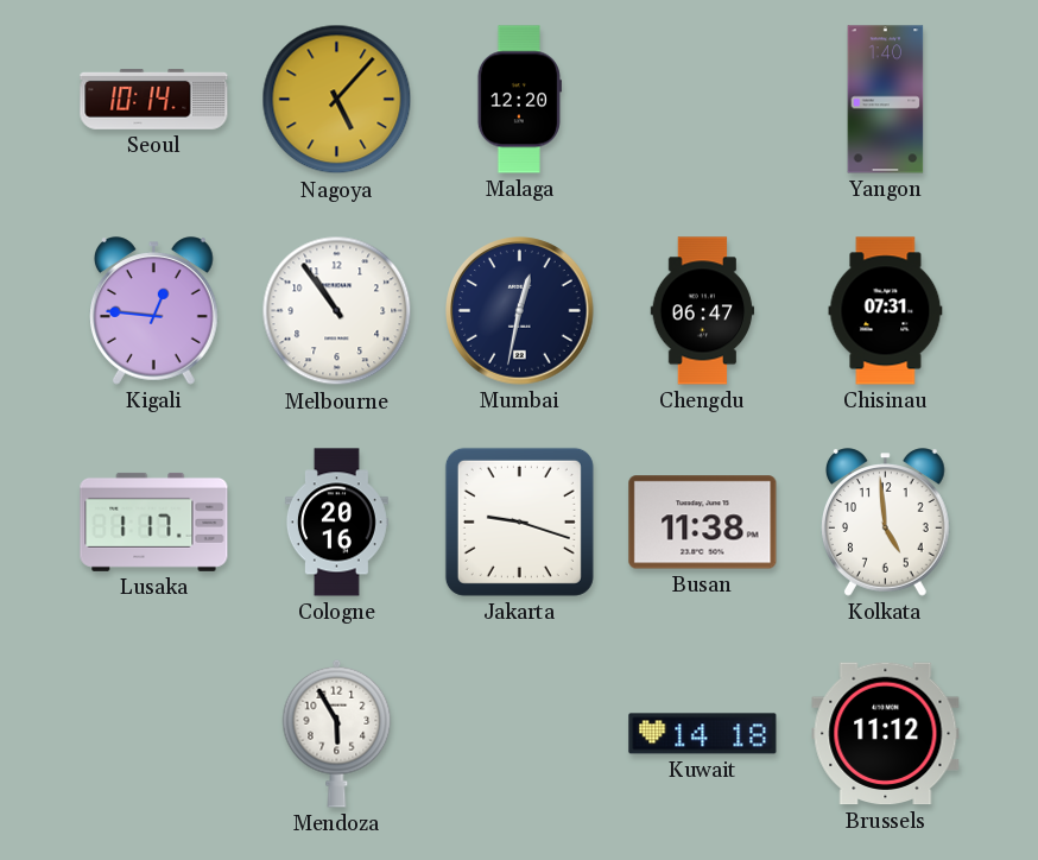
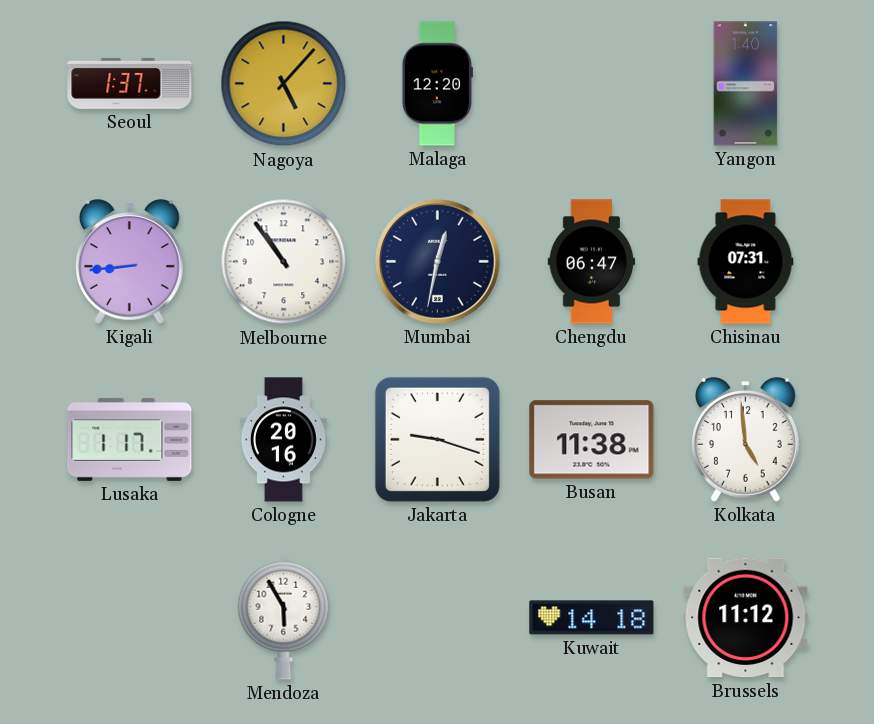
Seoul: 10:14 -> 1:37
Kigali: 12:46 -> 8:44
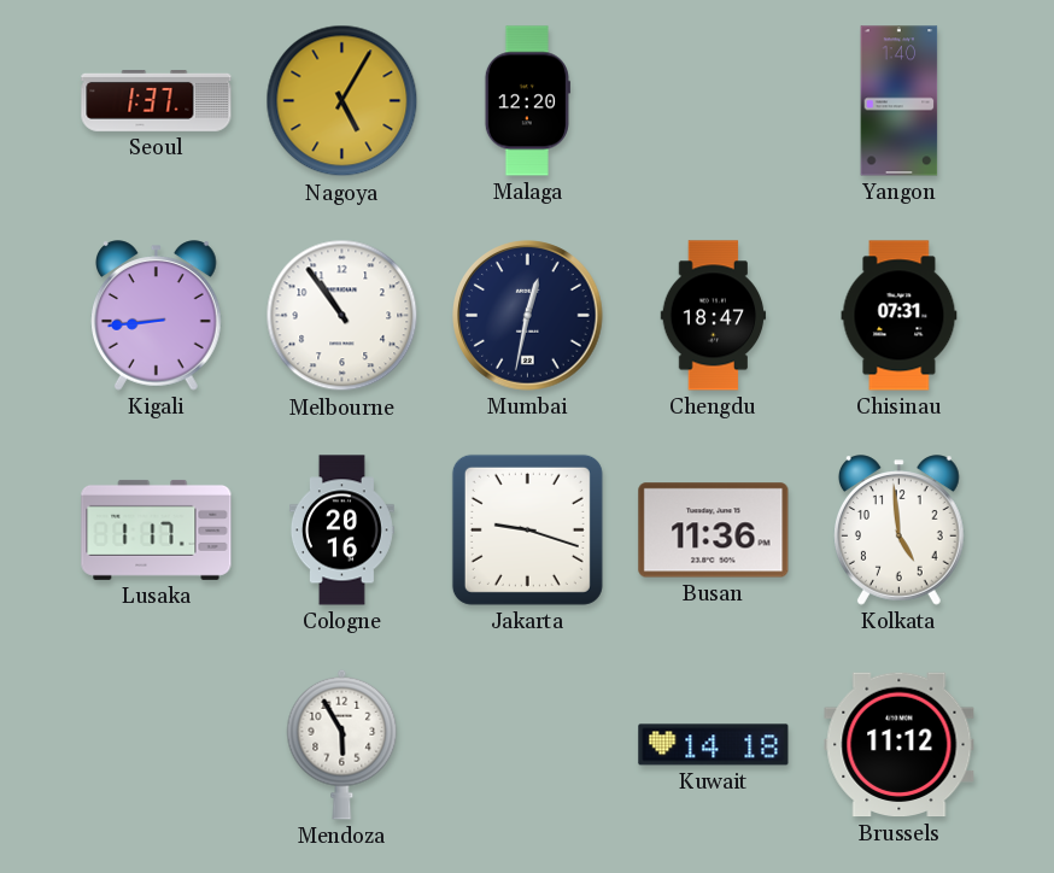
Nagoya: 5:07 -> 5:05
Chengdu: 06:47 -> 18:47
Busan: 11:38 -> 11:36
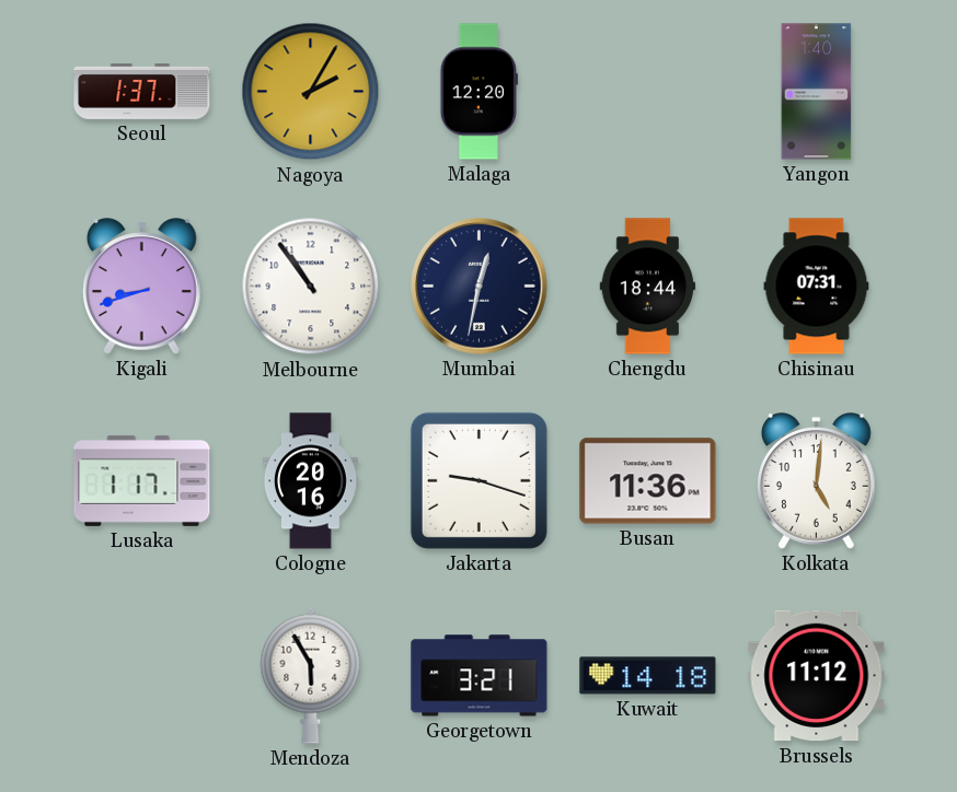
Nagoya: 5:05 -> 2:05
Kigali: 8:44 -> 8:42
Chengdu: 18:47 -> 18:44
Kolkata: 4:59 -> 5:01
Georgetown: none -> 3:21
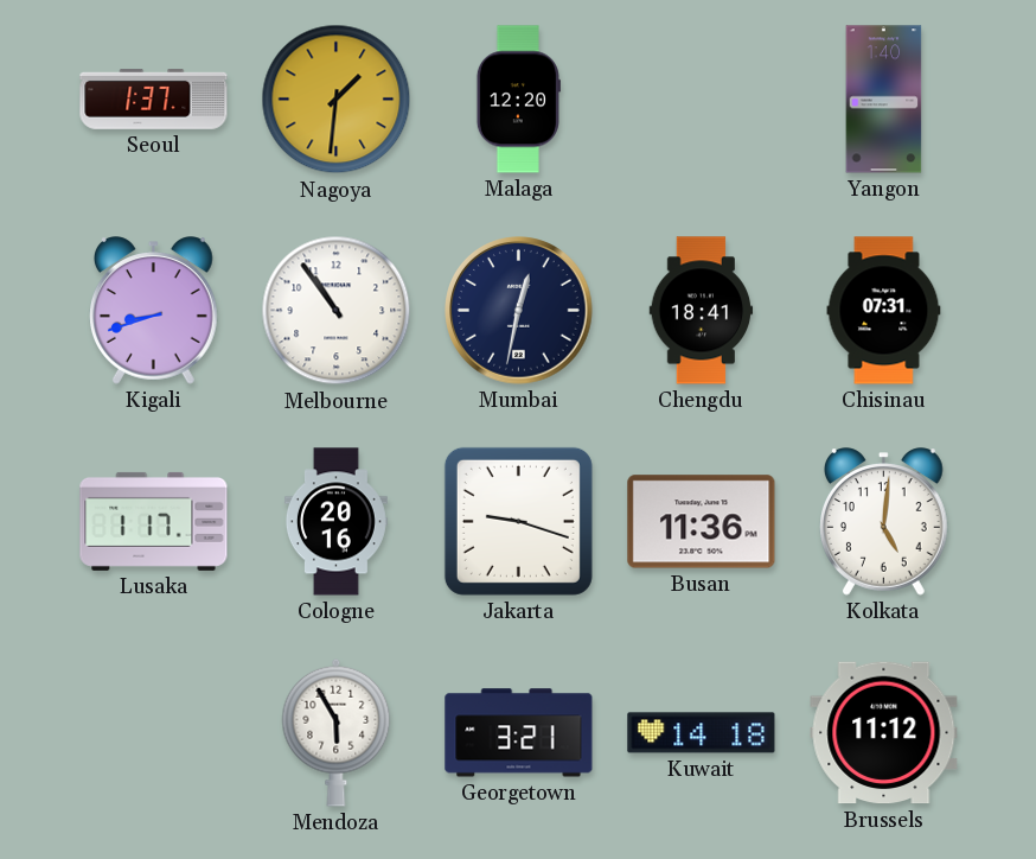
Nagoya: 2:05 -> 1:31
Chengdu: 18:44 -> 18:41
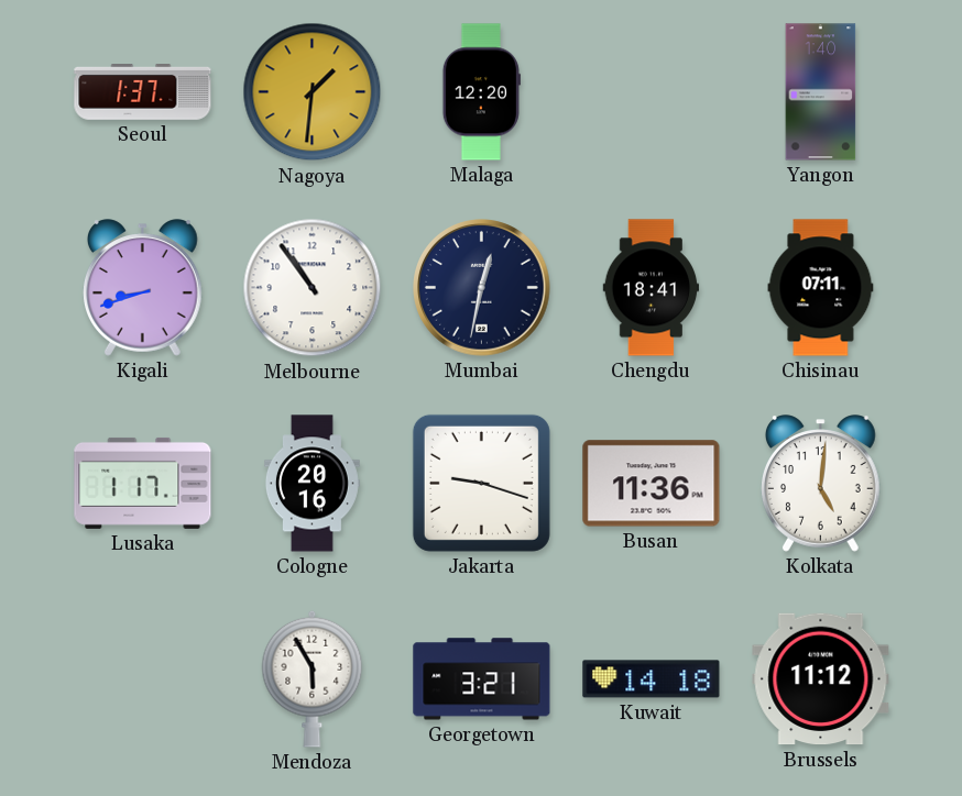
Chisinau: 07:31 -> 07:11
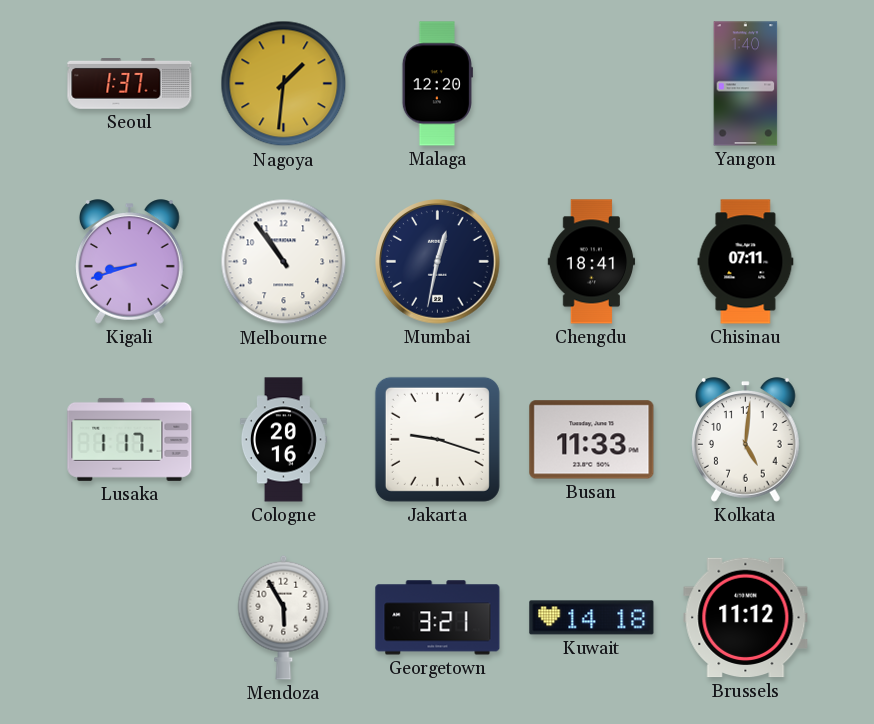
Busan: 11:36 -> 11:33
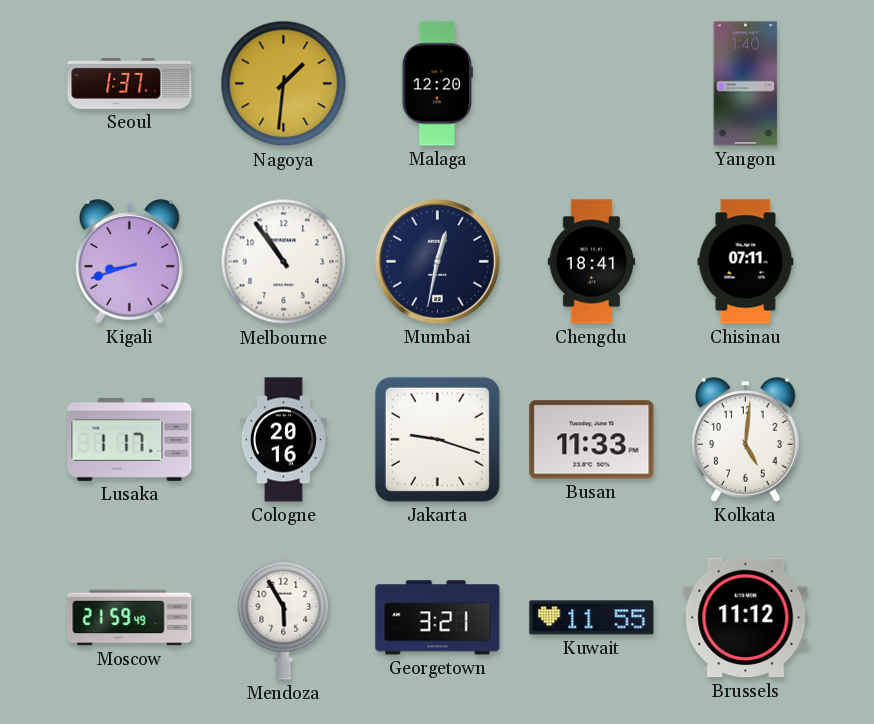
Moscow: none -> 21:59
Kuwait: 14:18 -> 11:55
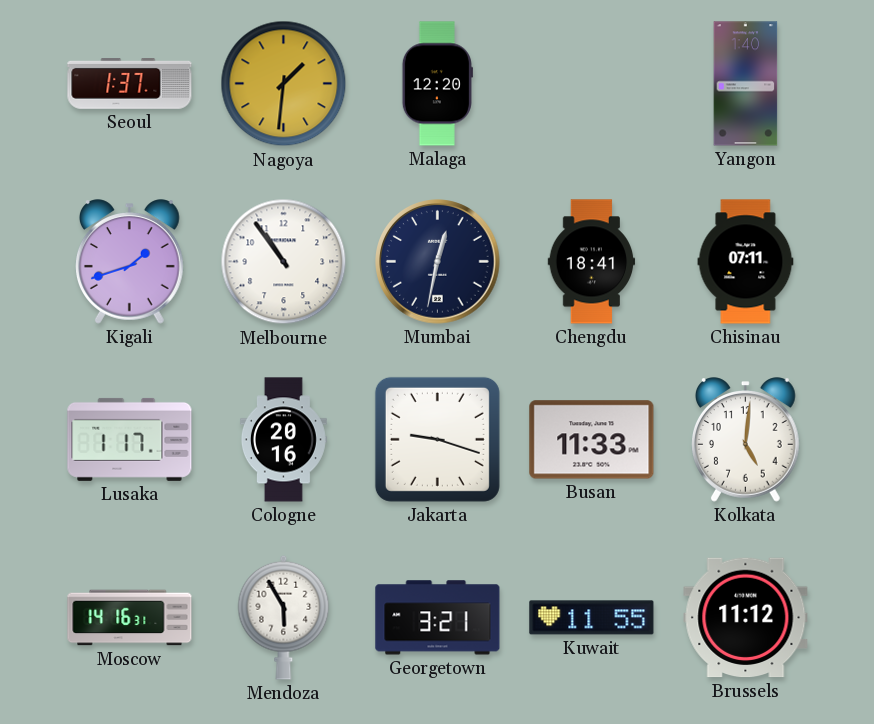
Kigali: 8:42 -> 1:42
Moscow: 21:59 -> 14:16
